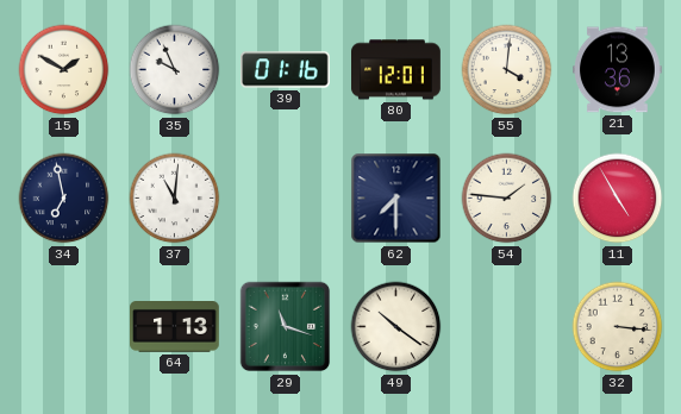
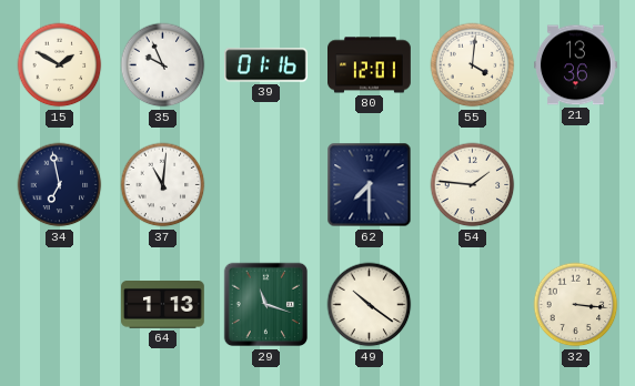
11: 4:55 -> none
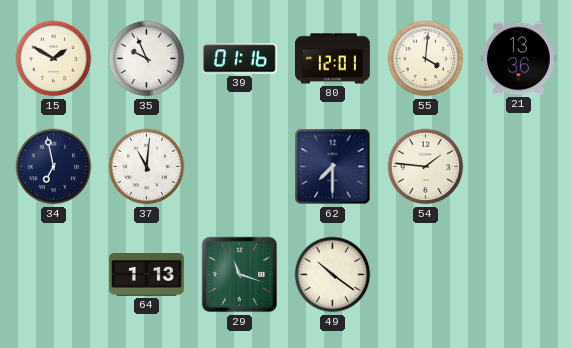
32: 3:16 -> none
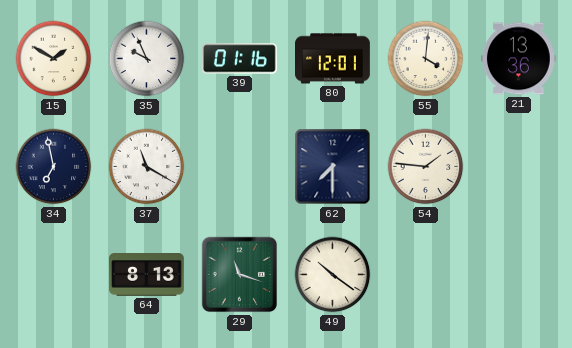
37: 11:01 -> 11:20
64: 1:13 -> 8:13
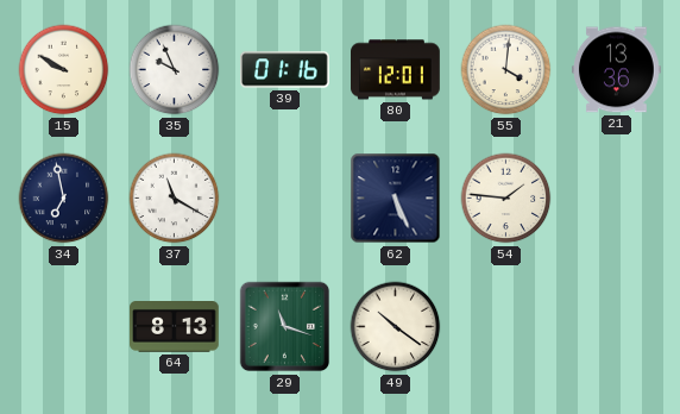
15: 1:50 -> 9:50
62: 7:30 -> 5:26
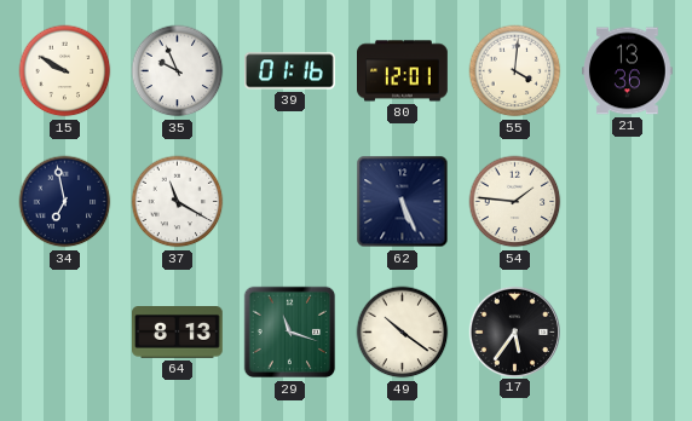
17: none -> 5:36
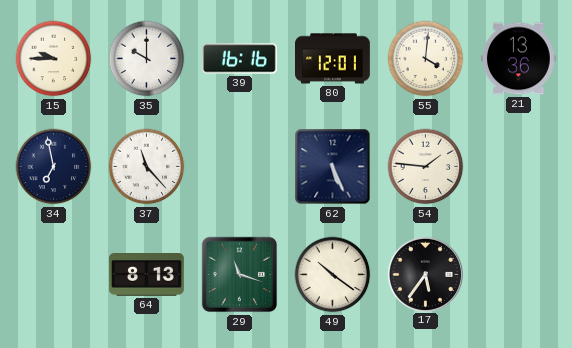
15: 9:50 -> 9:45
35: 9:56 -> 10:00
39: 01:16 -> 16:16
37: 11:20 -> 11:23
